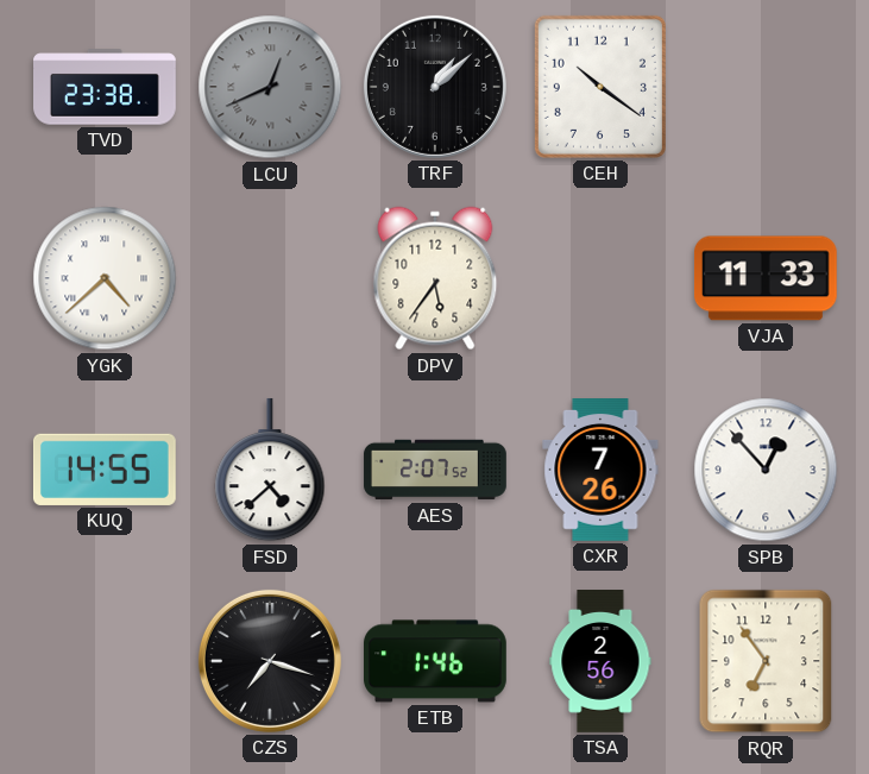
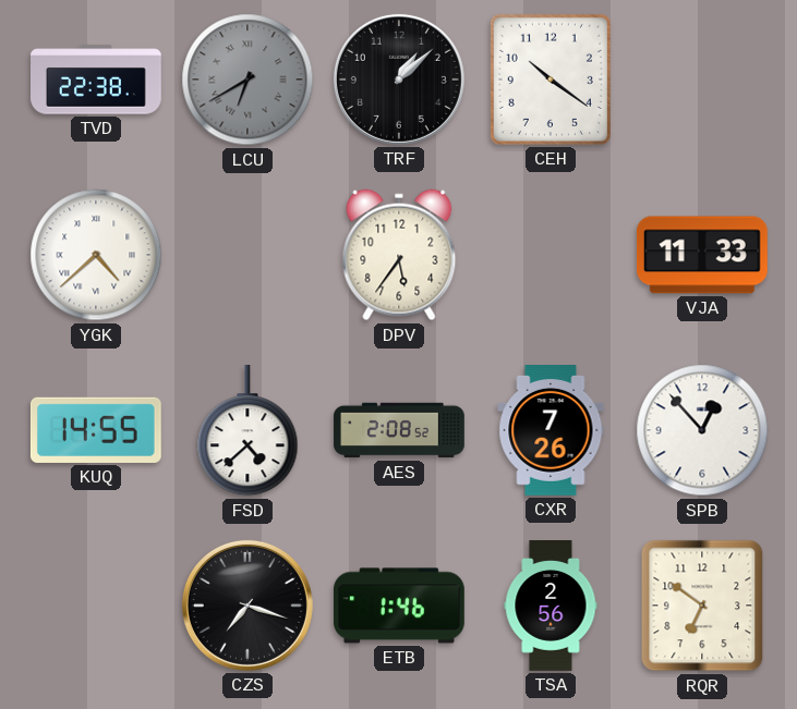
TVD: 23:38 -> 22:38
LCU: 12:41 -> 6:40
AES: 2:07 -> 2:08
RQR: 6:54 -> 6:51
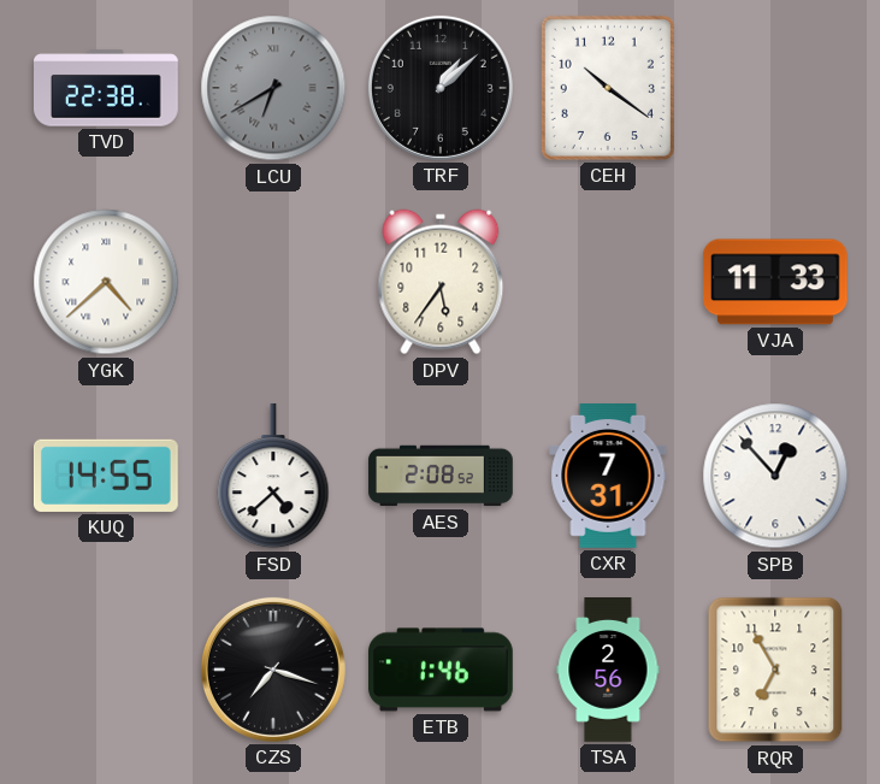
CXR: 7:26 -> 7:31
RQR: 6:51 -> 6:55
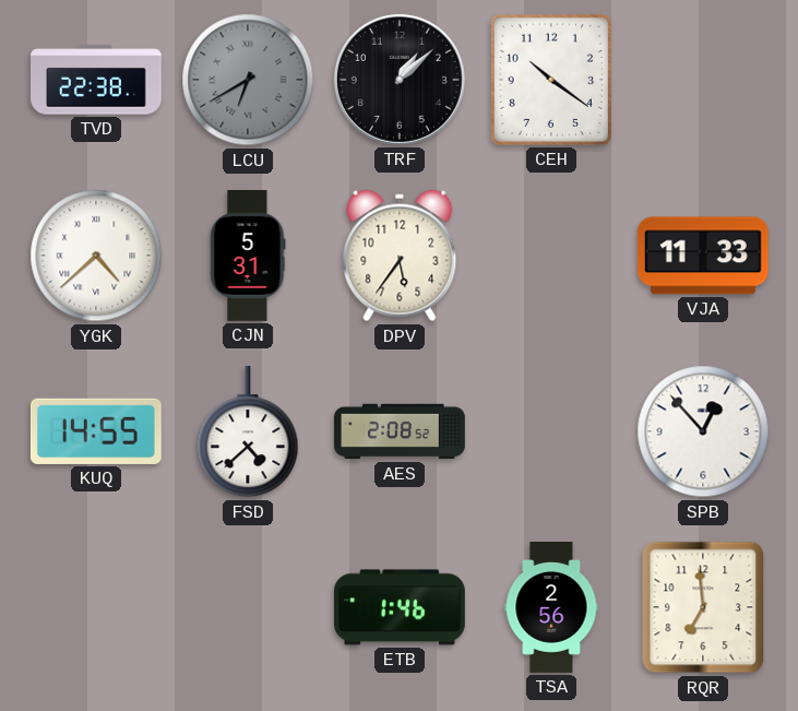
CJN: none -> 5:31
CXR: 7:31 -> none
CZS: 7:18 -> none
RQR: 6:55 -> 6:59
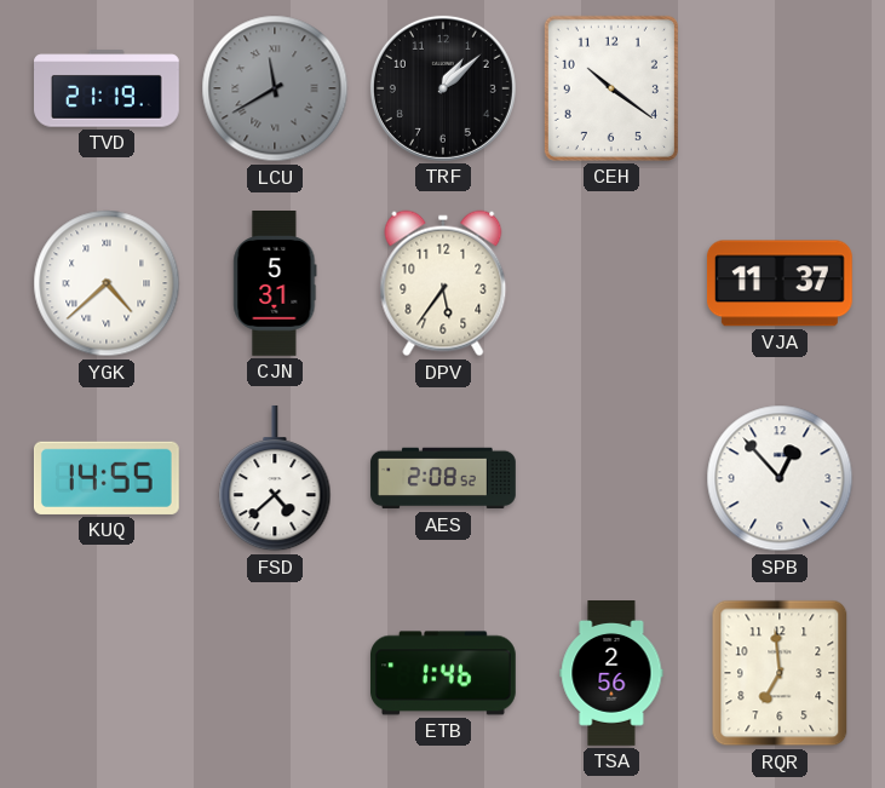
TVD: 22:38 -> 21:19
LCU: 6:40 -> 11:40
VJA: 11:33 -> 11:37
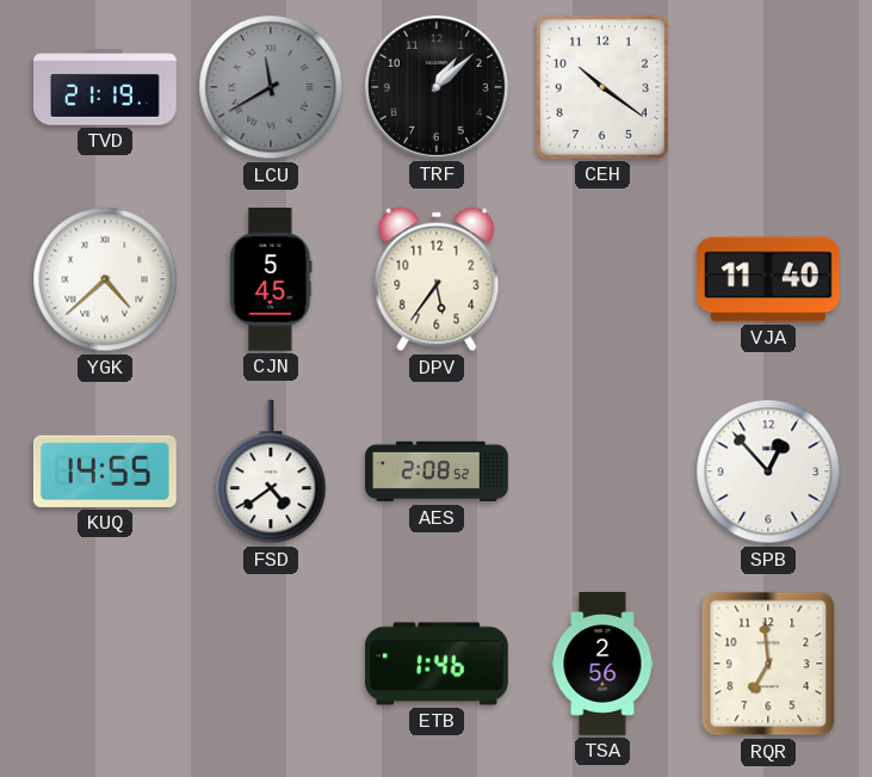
CJN: 5:31 -> 5:45
VJA: 11:37 -> 11:40
FSD: 4:38 -> 4:39
